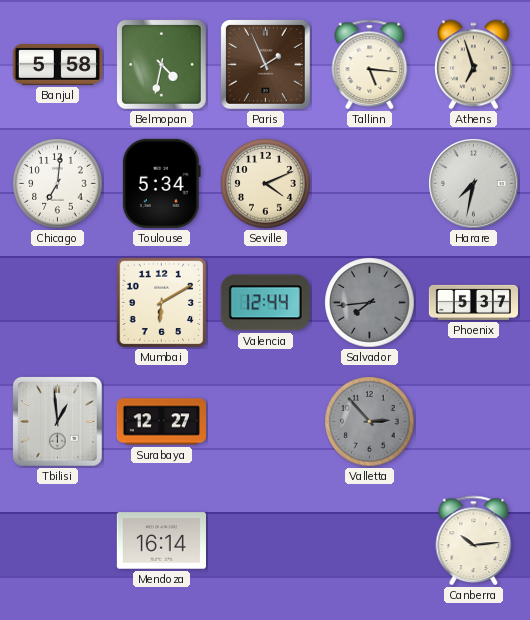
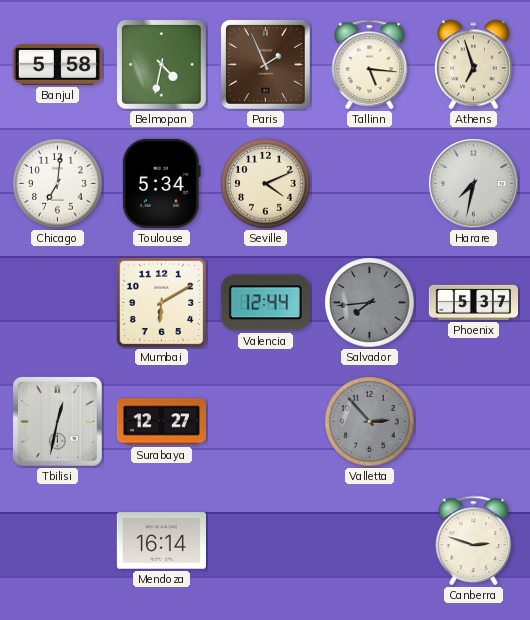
Tbilisi: 12:59 -> 12:32
Canberra: 10:14 -> 2:48
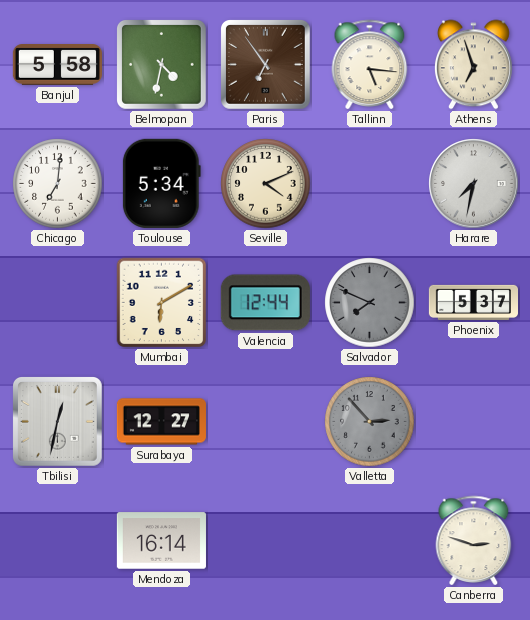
Paris: 1:56 -> 6:54
Salvador: 7:44 -> 7:49
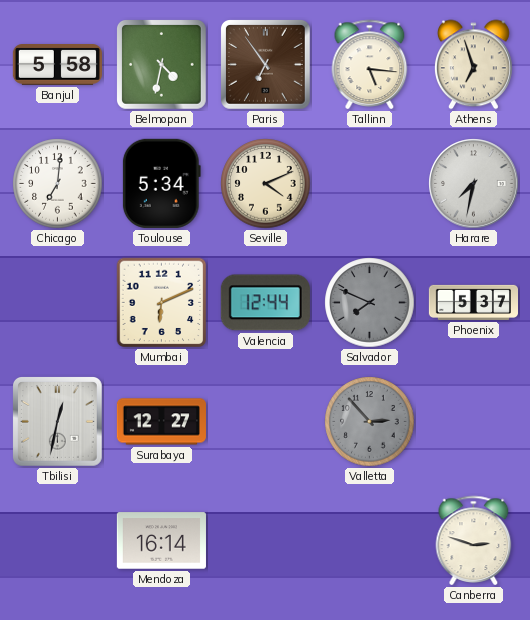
Mumbai: 6:10 -> 6:11
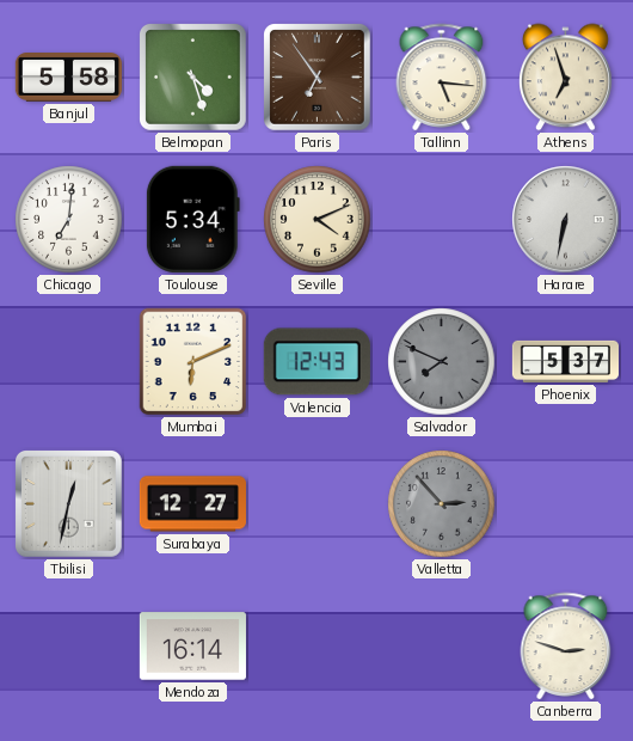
Belmopan: 4:32 -> 4:27
Harare: 7:32 -> 6:32
Valencia: 12:44 -> 12:43
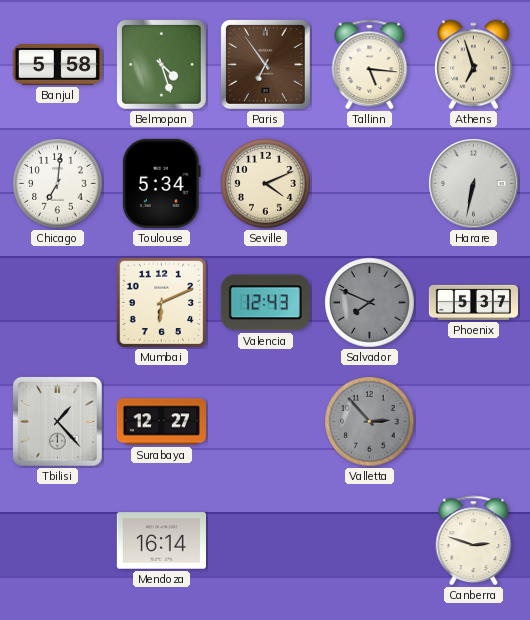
Tbilisi: 12:32 -> 1:23
